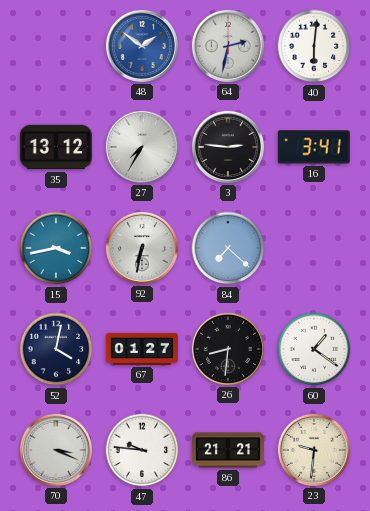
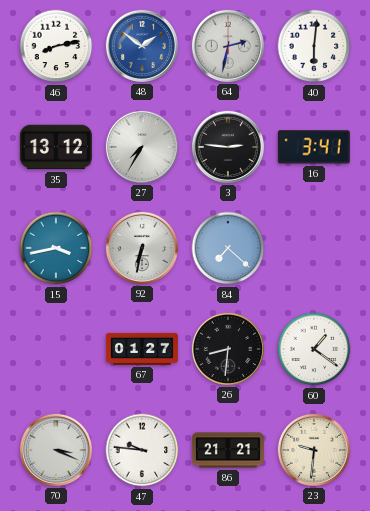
46: none -> 8:13
52: 4:02 -> none
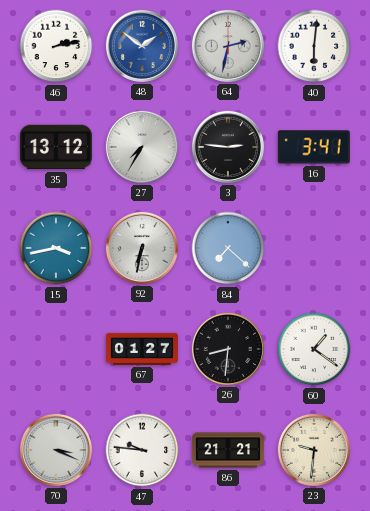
46: 8:13 -> 2:13
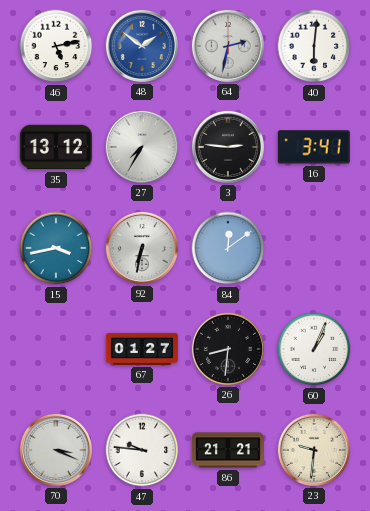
46: 2:13 -> 5:13
84: 7:22 -> 12:09
60: 1:21 -> 1:04
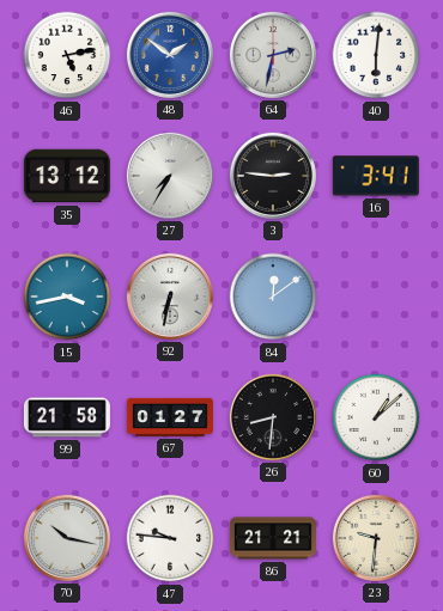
99: none -> 21:58
60: 1:04 -> 1:08
70: 3:19 -> 10:17
